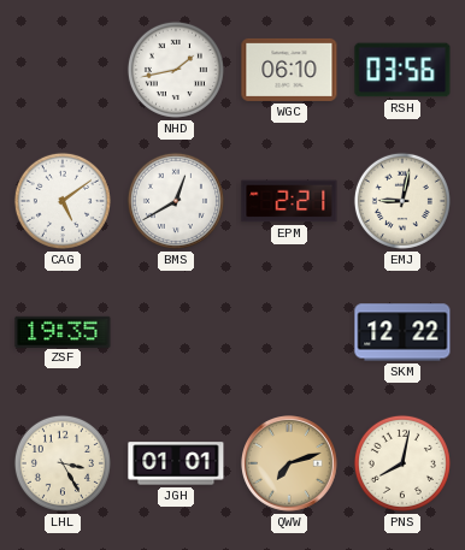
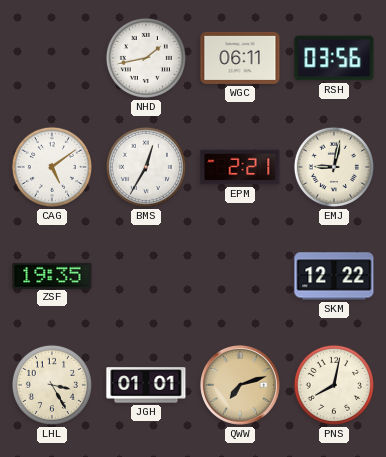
WGC: 06:10 -> 06:11
BMS: 12:40 -> 12:35
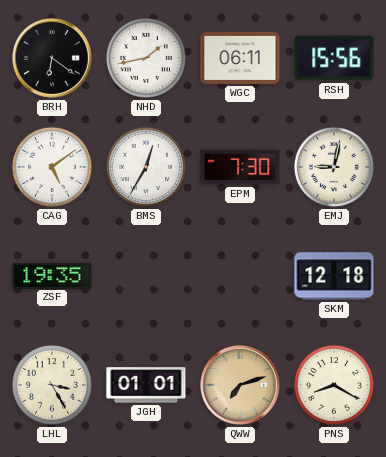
BRH: none -> 6:21
RSH: 03:56 -> 15:56
EPM: 2:21 -> 7:30
SKM: 12:22 -> 12:18
PNS: 8:02 -> 8:20
